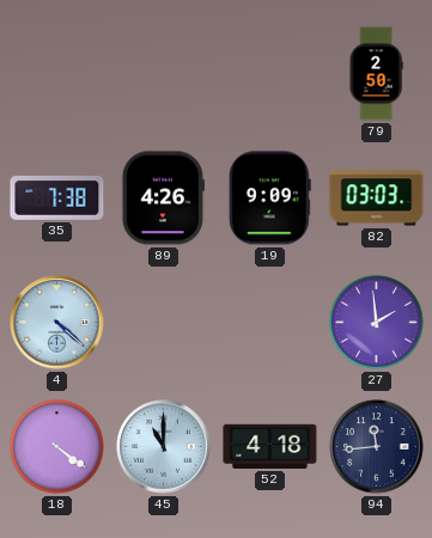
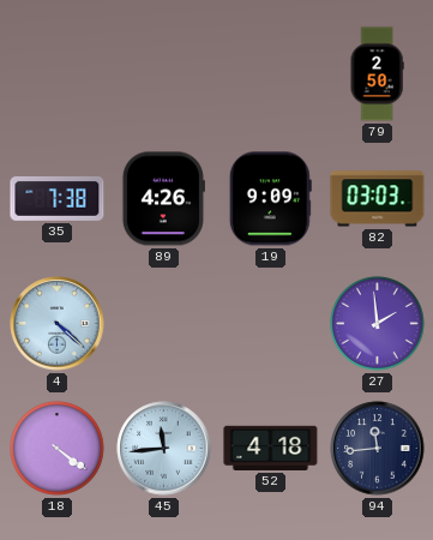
45: 11:00 -> 11:44
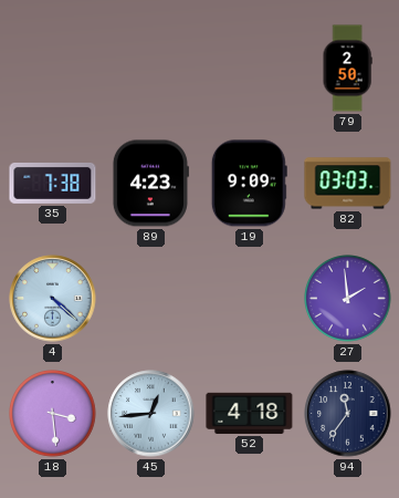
89: 4:26 -> 4:23
18: 4:21 -> 3:29
45: 11:44 -> 12:44
94: 11:44 -> 11:36
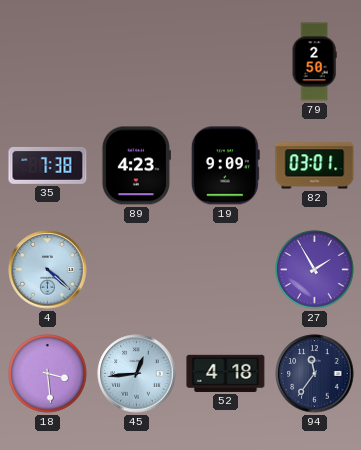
82: 03:03 -> 03:01
27: 1:59 -> 1:55
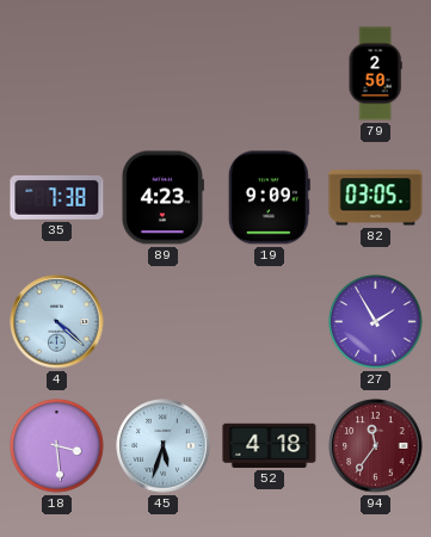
82: 03:01 -> 03:05
45: 12:44 -> 5:33
94 dial: navy -> burgundy
